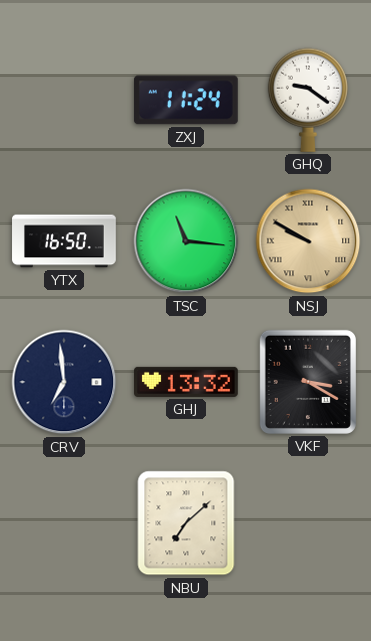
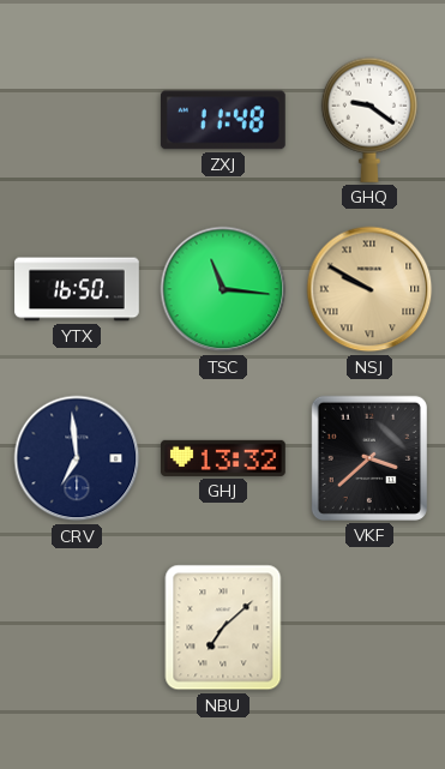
ZXJ: 11:24 -> 11:48
VKF: 3:20 -> 3:38
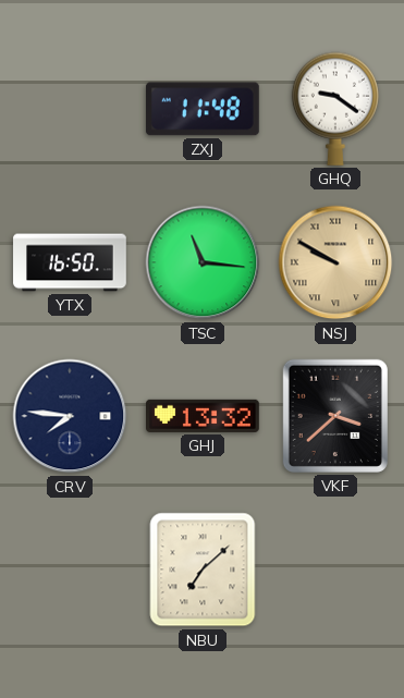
CRV: 6:59 -> 7:46
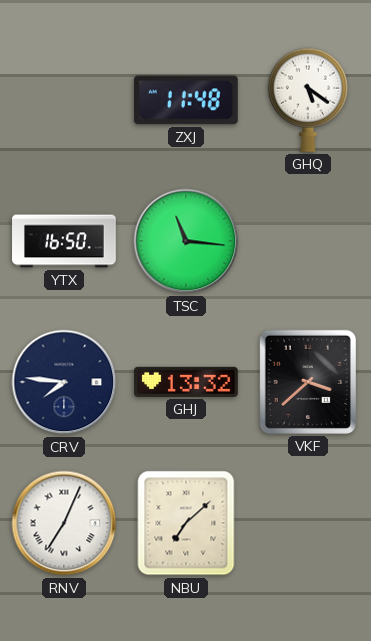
GHQ: 9:21 -> 5:21
NSJ: 9:50 -> none
RNV: none -> 7:04
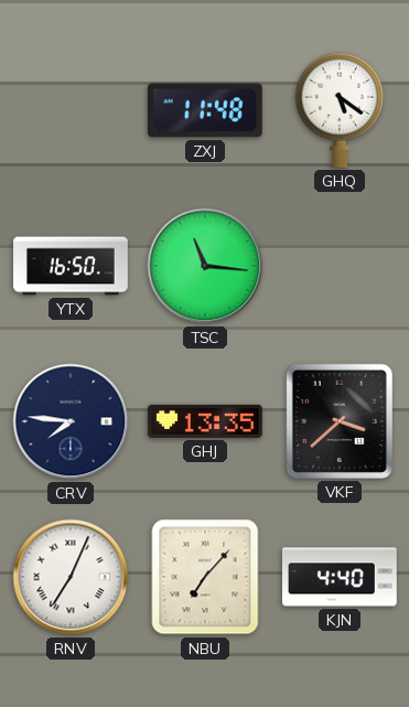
GHJ: 13:32 -> 13:35
NBU: 7:08 -> 7:07
KJN: none -> 4:40
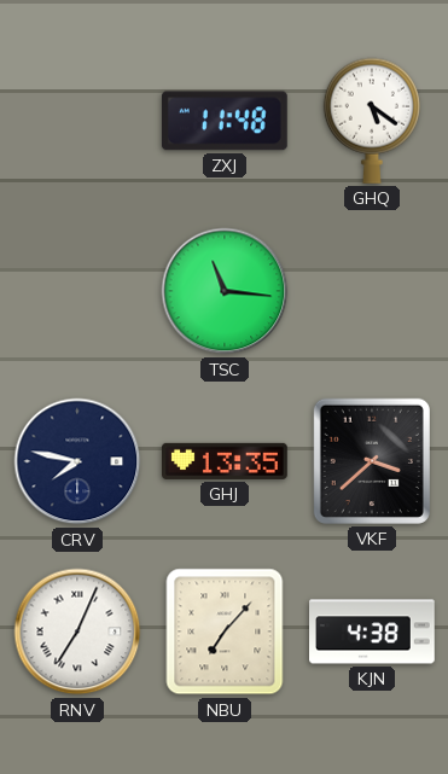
YTX: 16:50 -> none
CRV: 7:46 -> 7:47
KJN: 4:40 -> 4:38
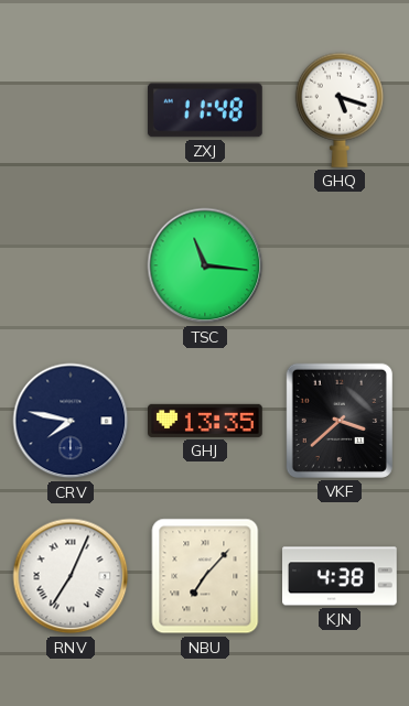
GHQ: 5:21 -> 5:18
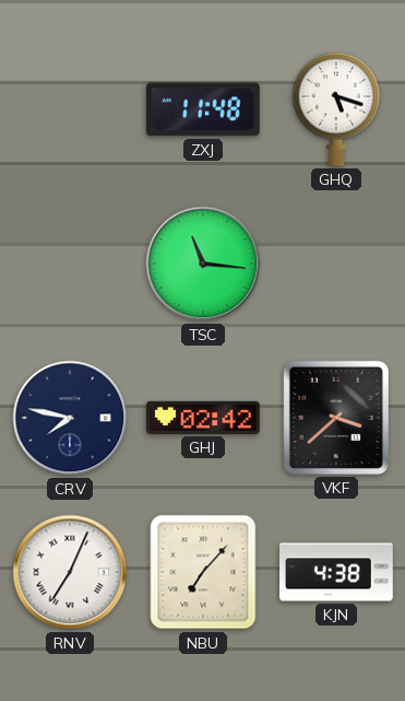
GHJ: 13:35 -> 02:42
